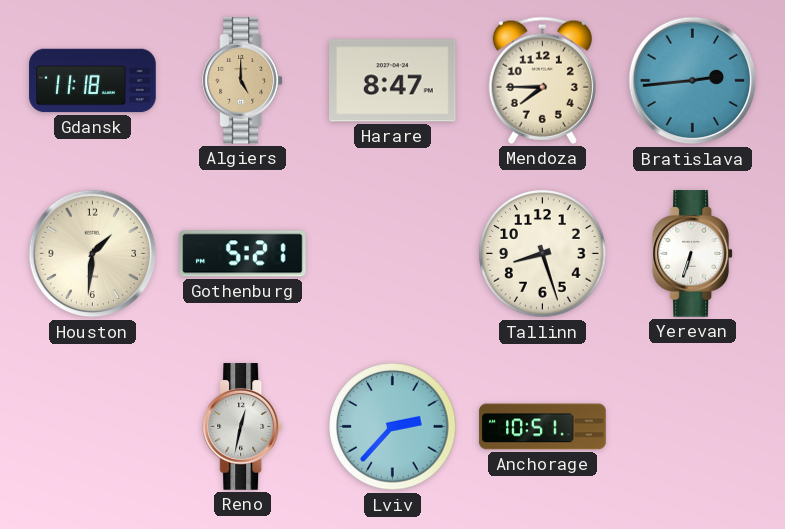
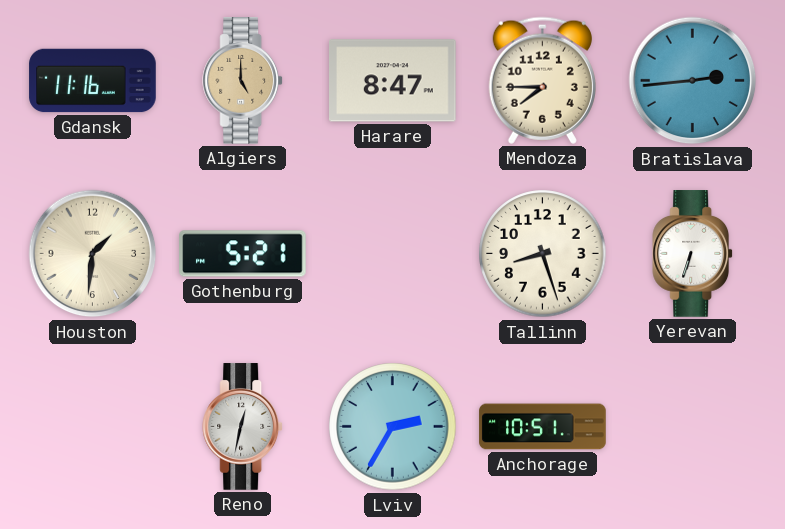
Gdansk: 11:18 -> 11:16
Lviv: 2:37 -> 2:35
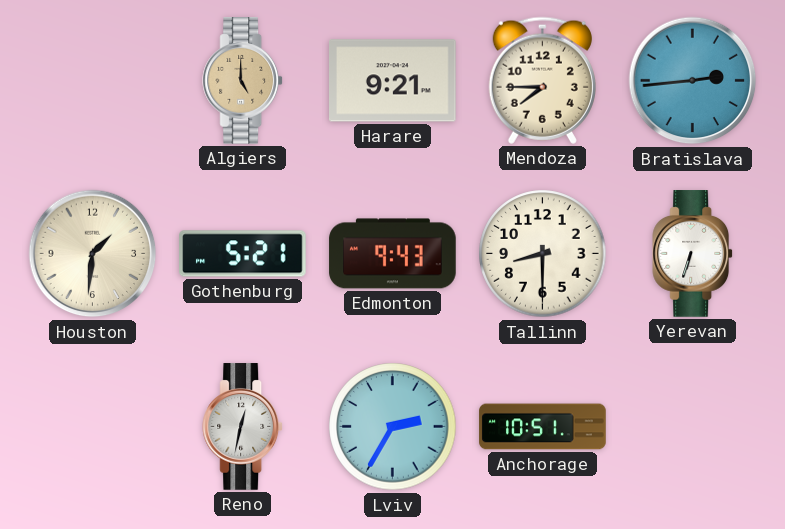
Gdansk: 11:16 -> none
Harare: 8:47 -> 9:21
Edmonton: none -> 9:43
Tallinn: 8:27 -> 8:30
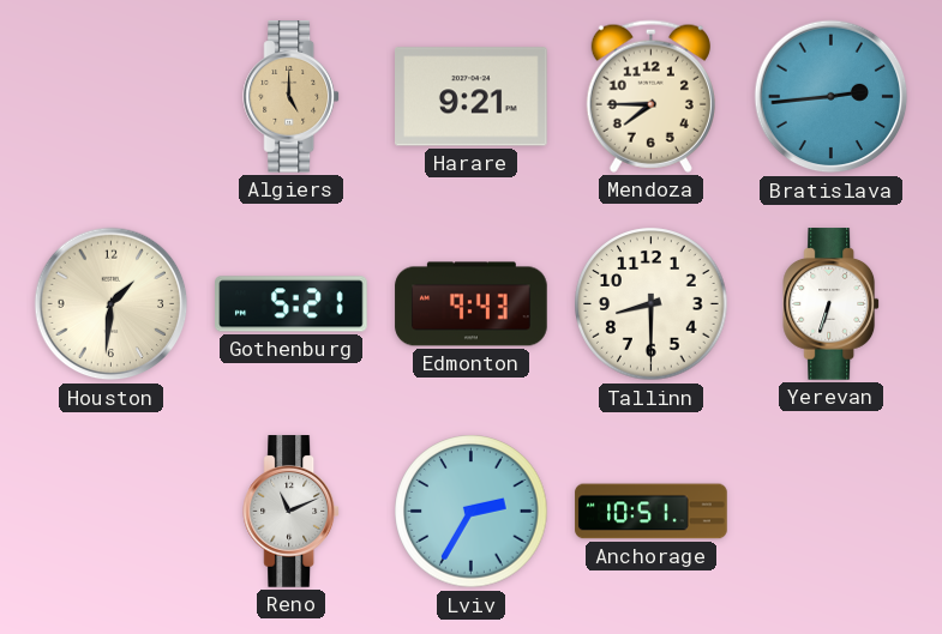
Reno: 12:32 -> 11:11
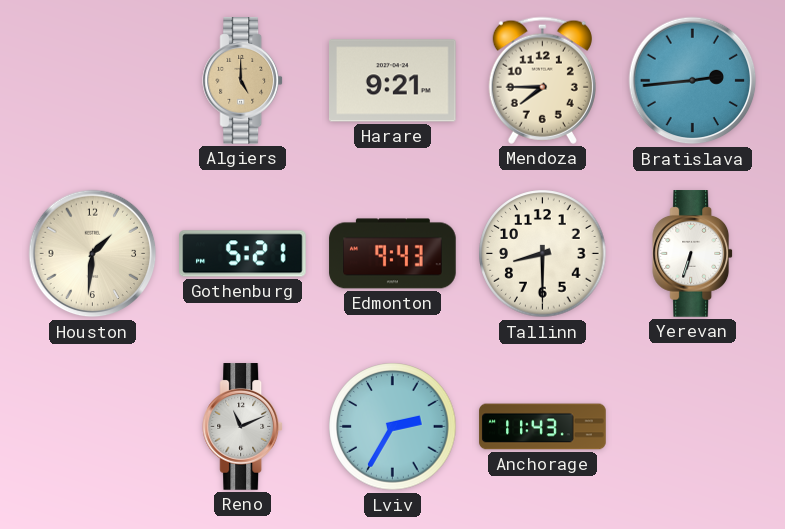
Anchorage: 10:51 -> 11:43
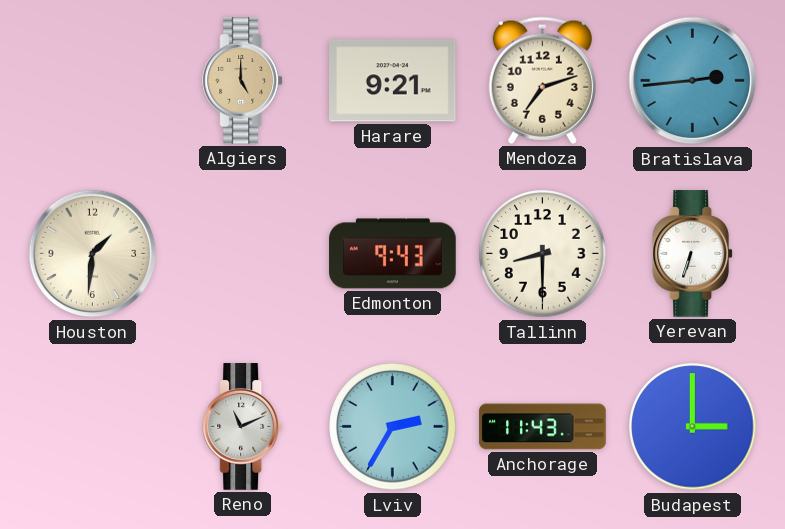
Mendoza: 7:45 -> 7:12
Gothenburg: 5:21 -> none
Budapest: none -> 3:00
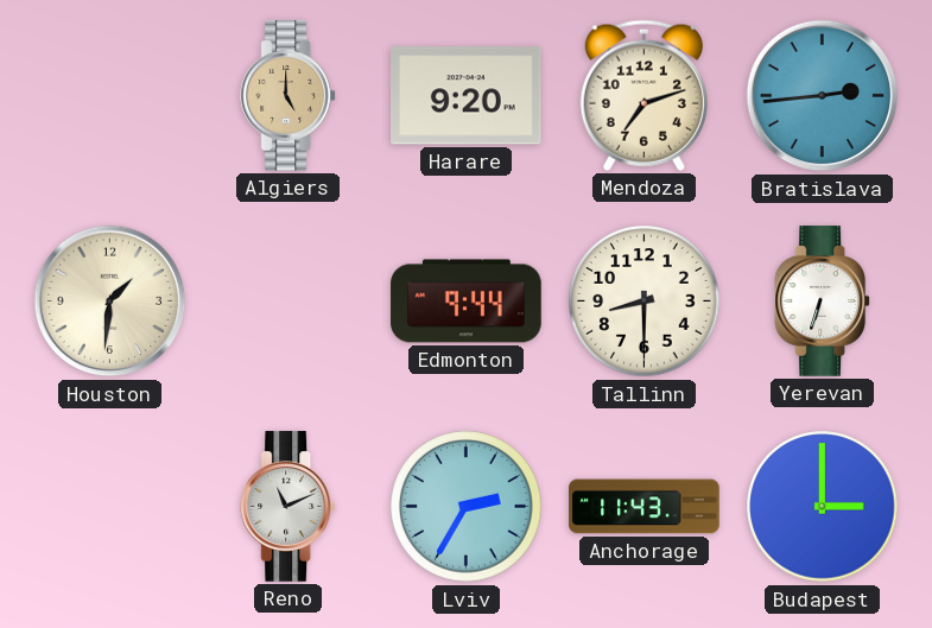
Harare: 9:21 -> 9:20
Edmonton: 9:43 -> 9:44
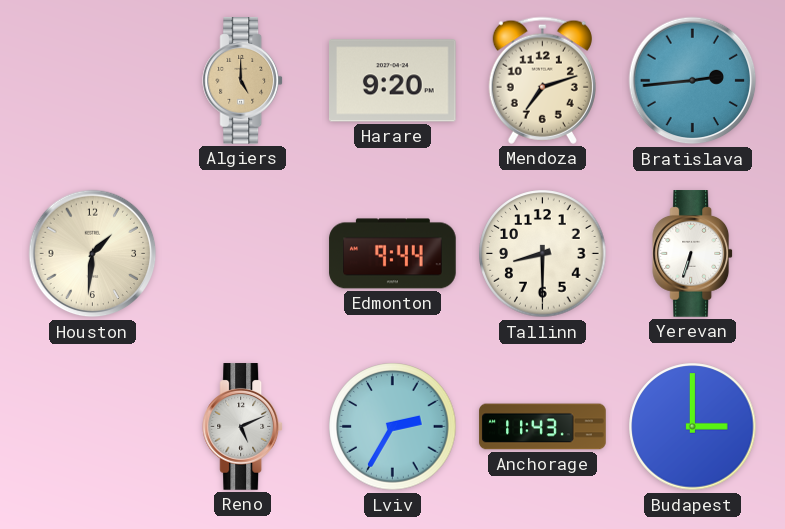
Reno: 11:11 -> 5:11
